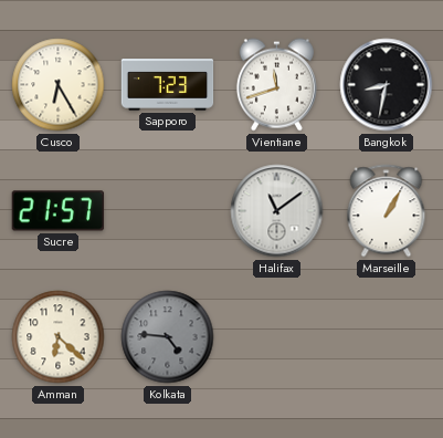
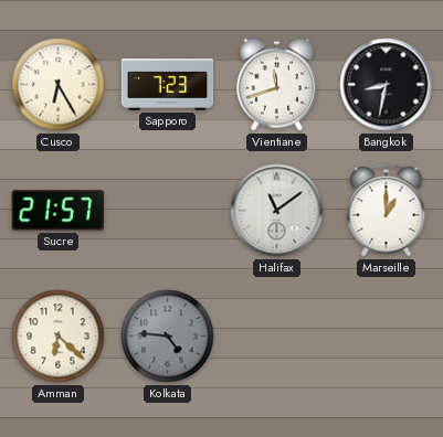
Marseille: 1:05 -> 1:00
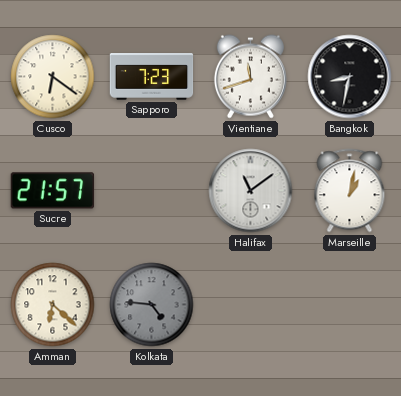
Cusco: 6:25 -> 6:21
Marseille: 1:00 -> 1:02
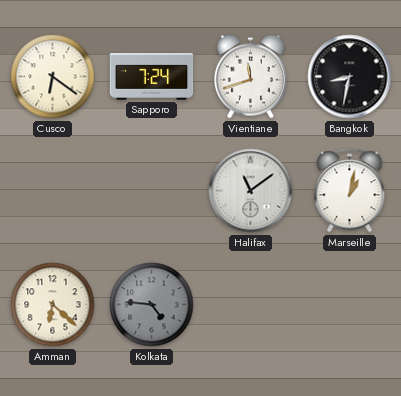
Sapporo: 7:23 -> 7:24
Sucre: 21:57 -> none
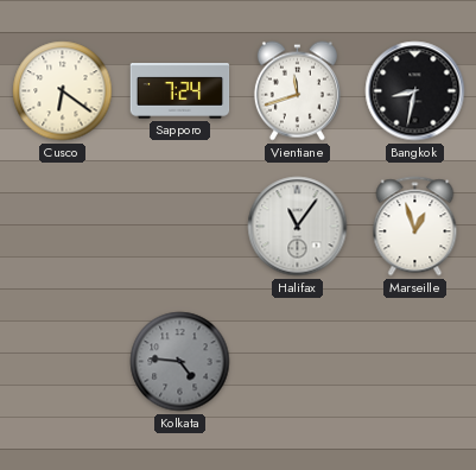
Halifax: 11:09 -> 11:06
Marseille: 1:02 -> 12:57
Amman: 6:22 -> none
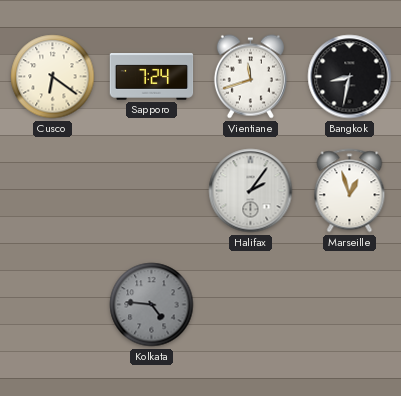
Halifax: 11:06 -> 2:06
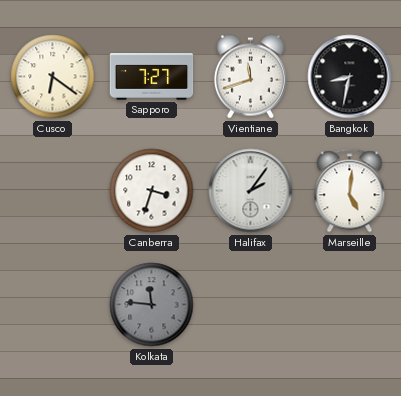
Sapporo: 7:24 -> 7:27
Canberra: none -> 3:33
Marseille: 12:57 -> 5:01
Kolkata: 4:46 -> 11:46
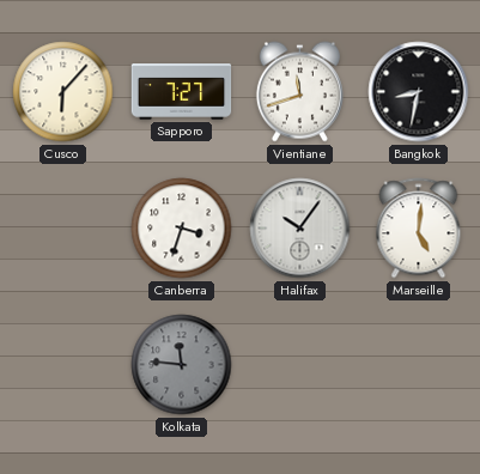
Cusco: 6:21 -> 6:07
Halifax: 2:06 -> 10:06
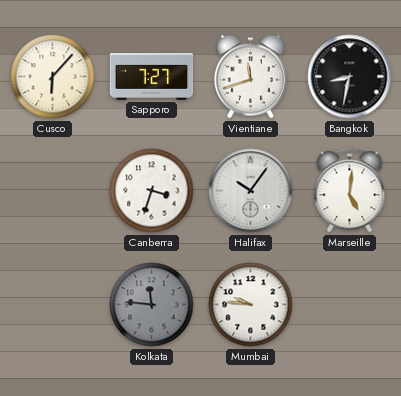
Mumbai: none -> 9:46
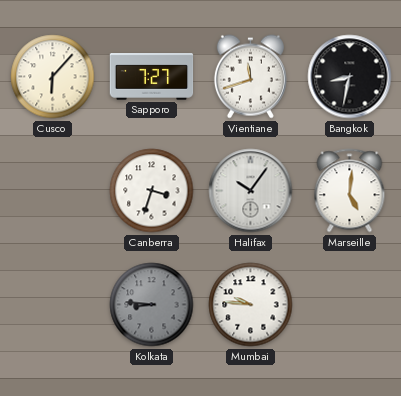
Kolkata: 11:46 -> 8:46
